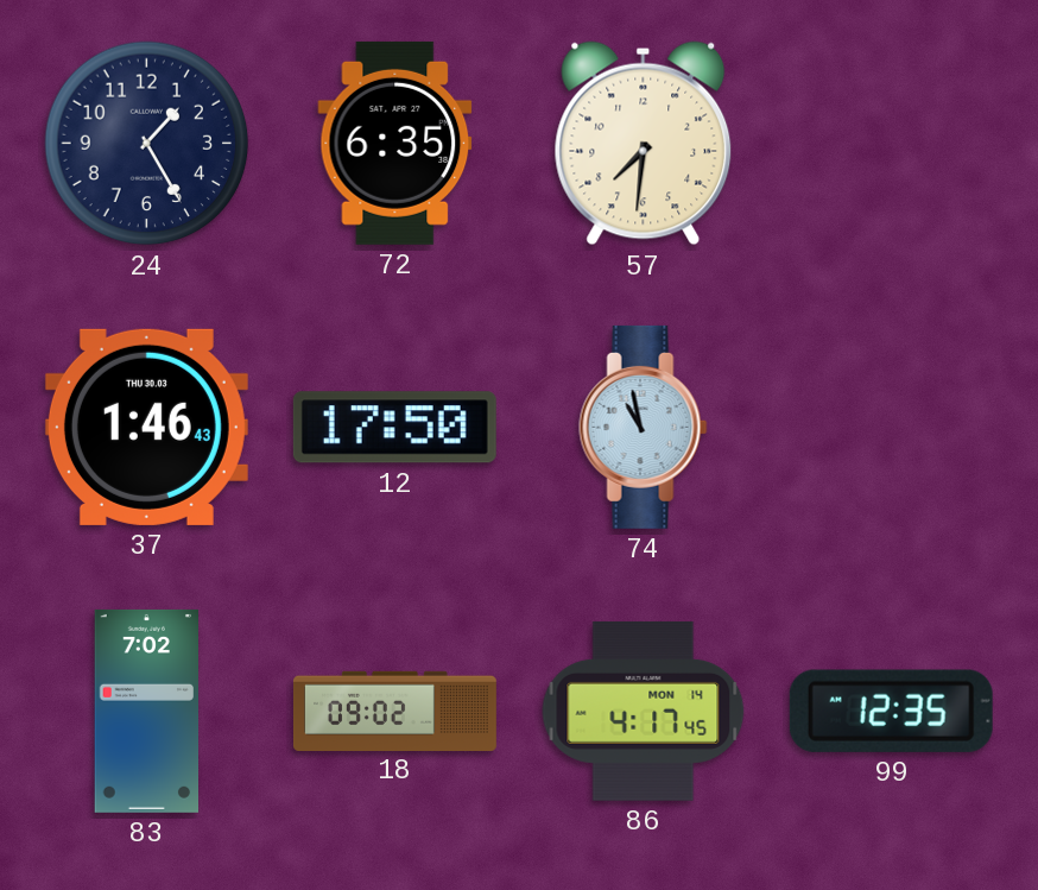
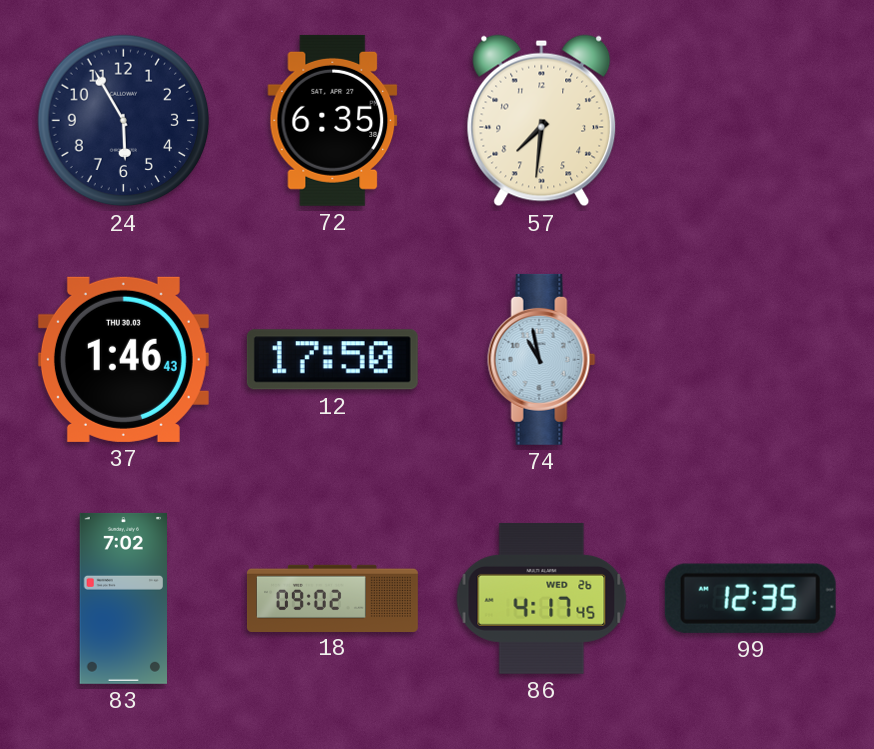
24: 1:25 -> 5:55
86 date: MON 14 -> WED 26
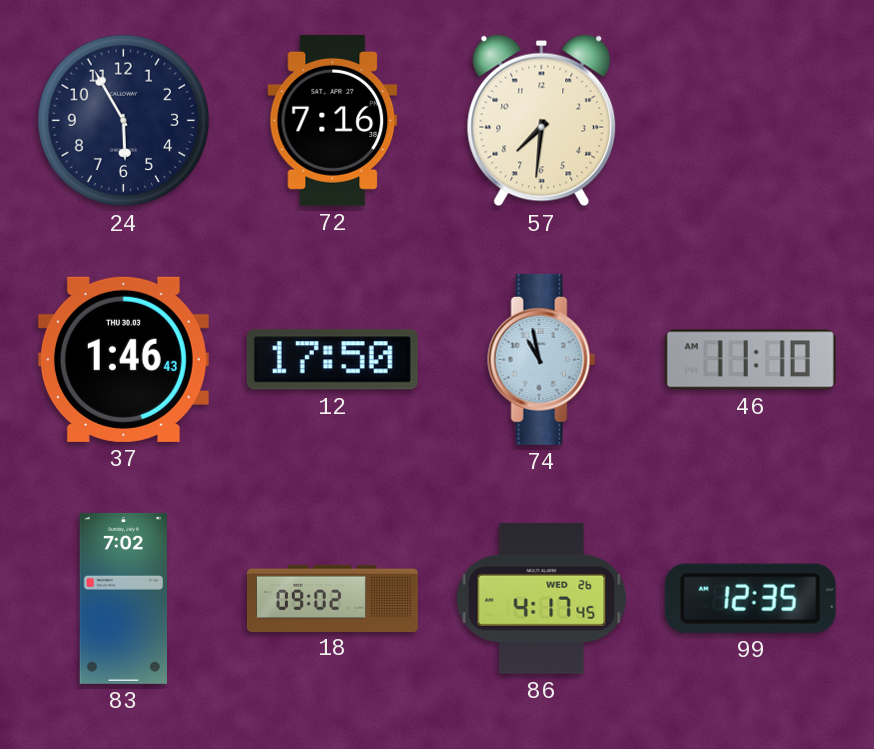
72: 6:35 -> 7:16
46: none -> 11:10
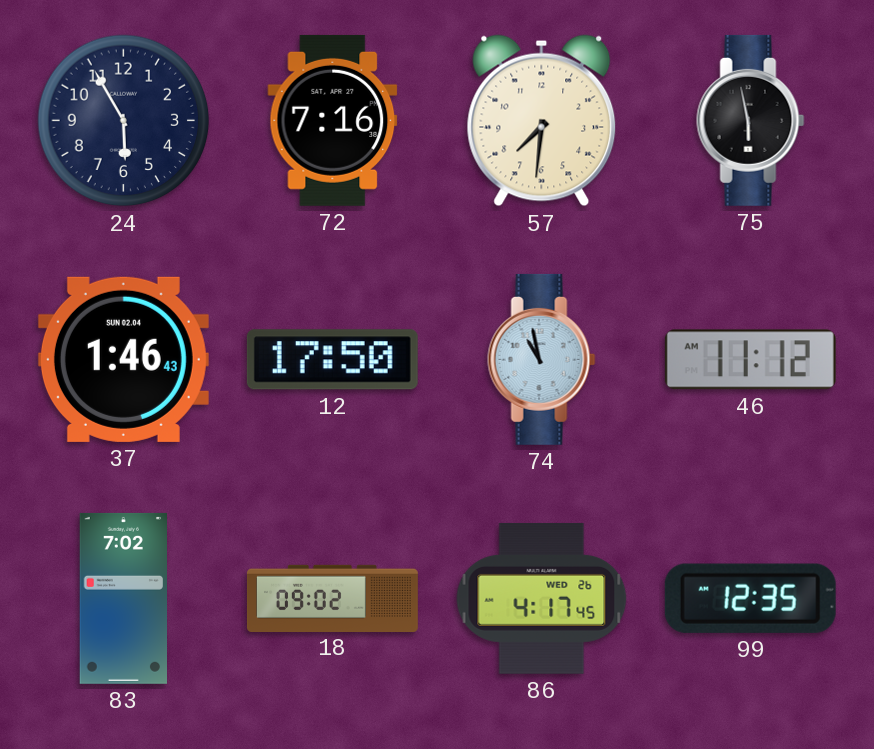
75: none -> 5:58
37 date: THU 30.03 -> SUN 02.04
46: 11:10 -> 11:12
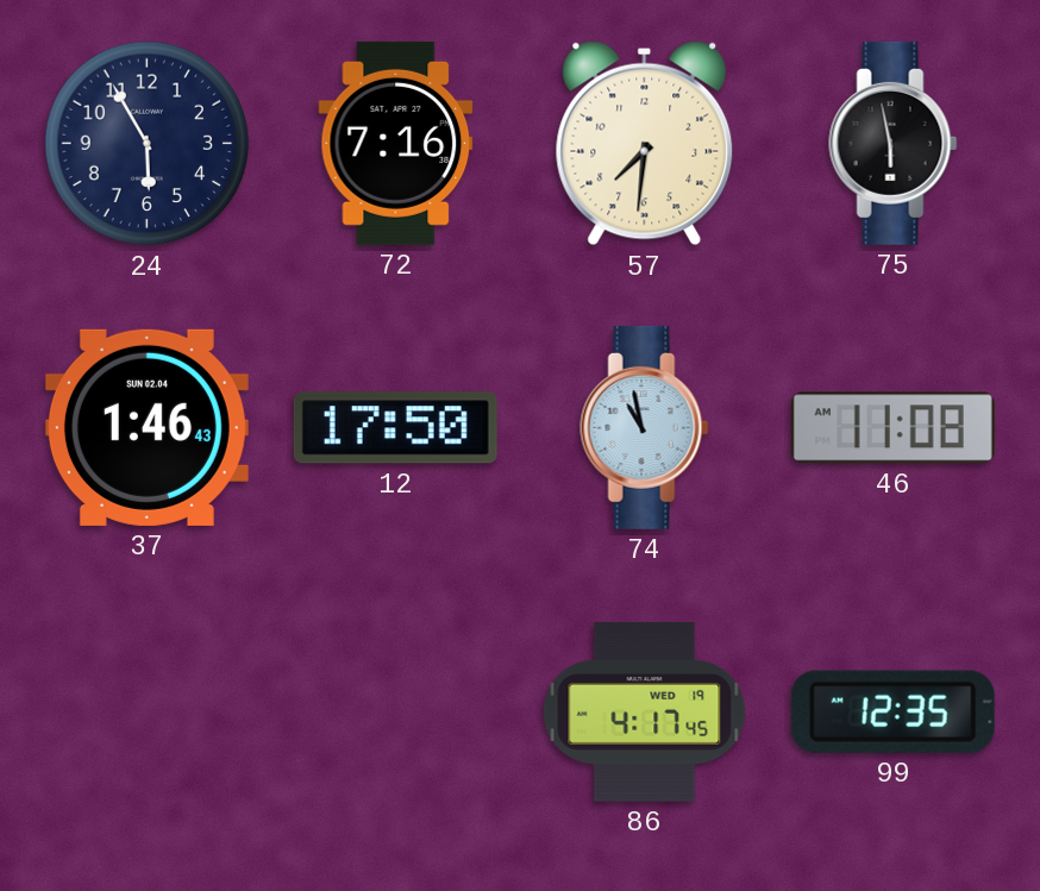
46: 11:12 -> 11:08
83: 7:02 -> none
18: 09:02 -> none
86 date: WED 26 -> WED 19
